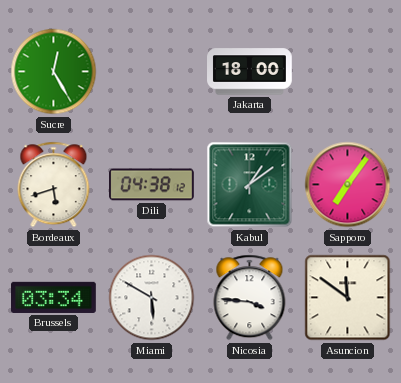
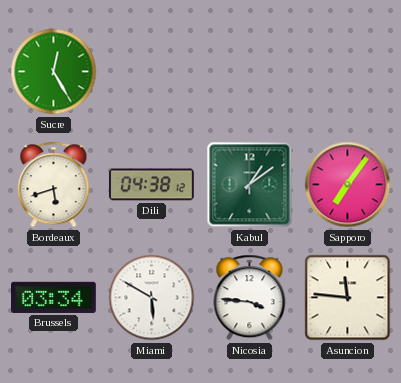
Jakarta: 18:00 -> none
Asuncion: 11:51 -> 11:46
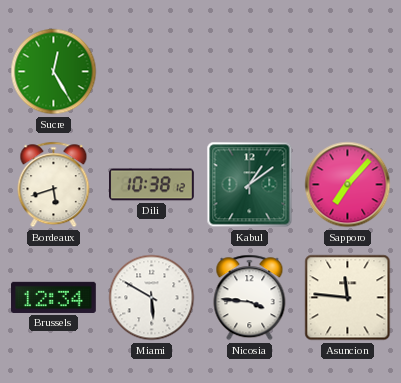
Dili: 04:38 -> 10:38
Sapporo: 7:06 -> 7:07
Brussels: 03:34 -> 12:34
